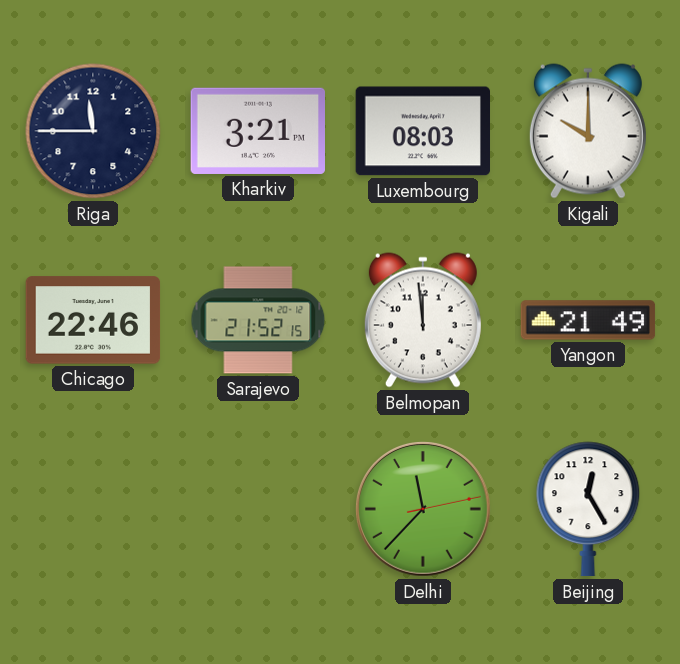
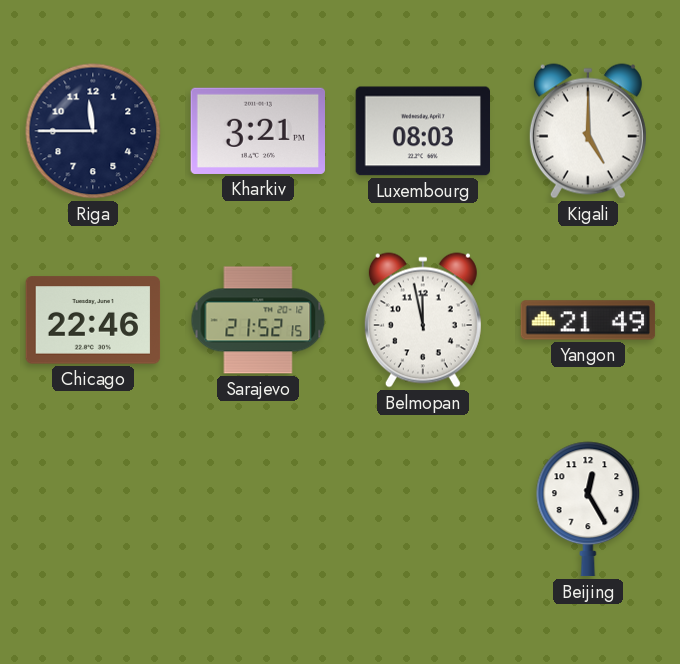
Kigali: 10:00 -> 5:00
Belmopan: 11:59 -> 11:58
Delhi: 11:37 -> none
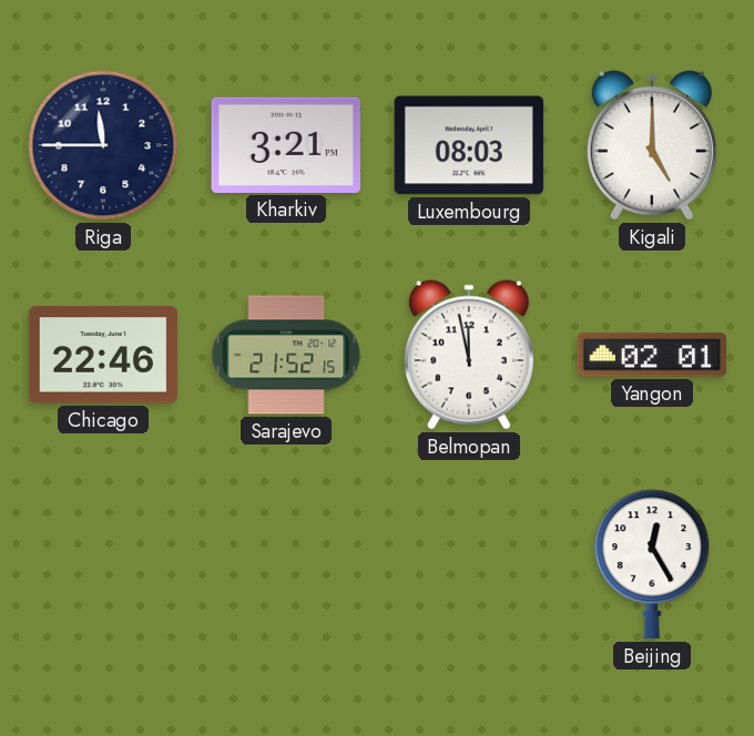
Yangon: 21:49 -> 02:01
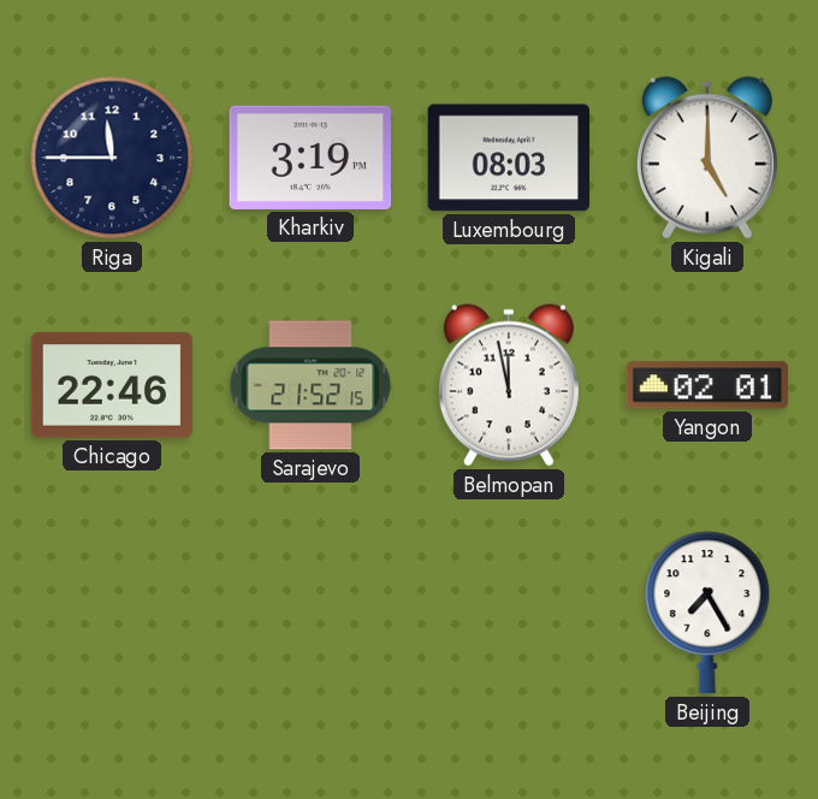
Kharkiv: 3:21 -> 3:19
Beijing: 12:25 -> 7:25
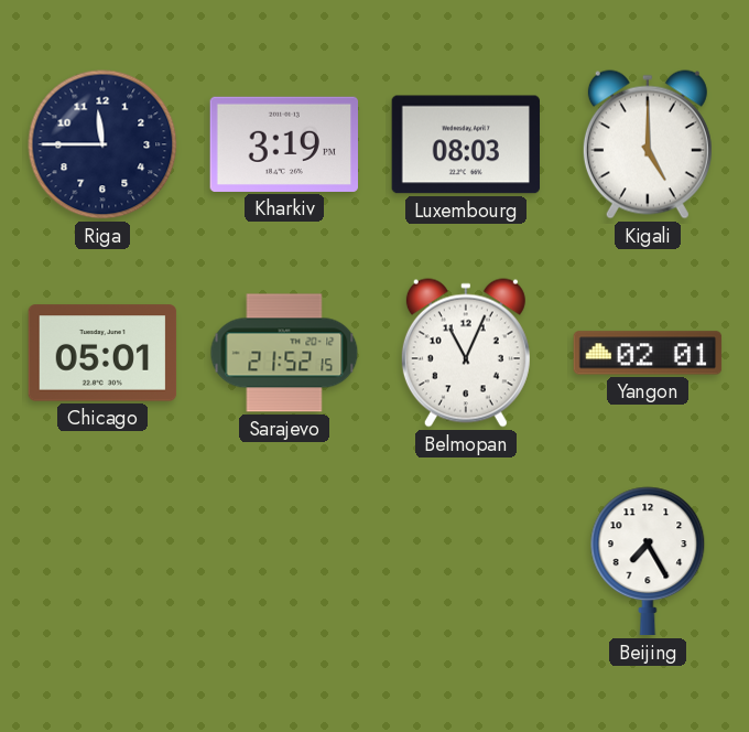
Chicago: 22:46 -> 05:01
Belmopan: 11:58 -> 11:04
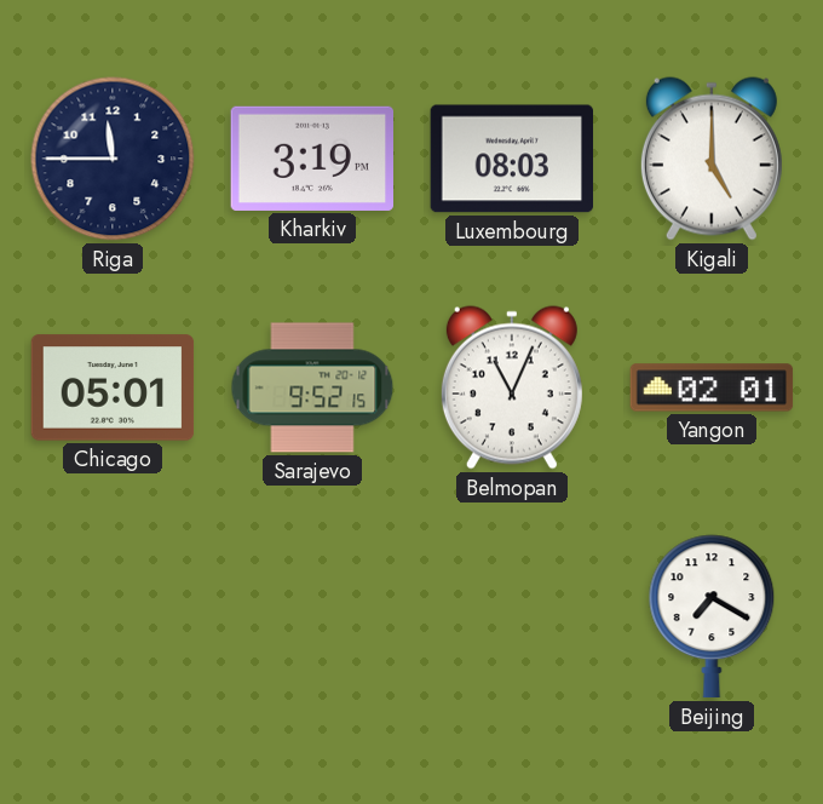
Sarajevo: 21:52 -> 9:52
Beijing: 7:25 -> 7:20
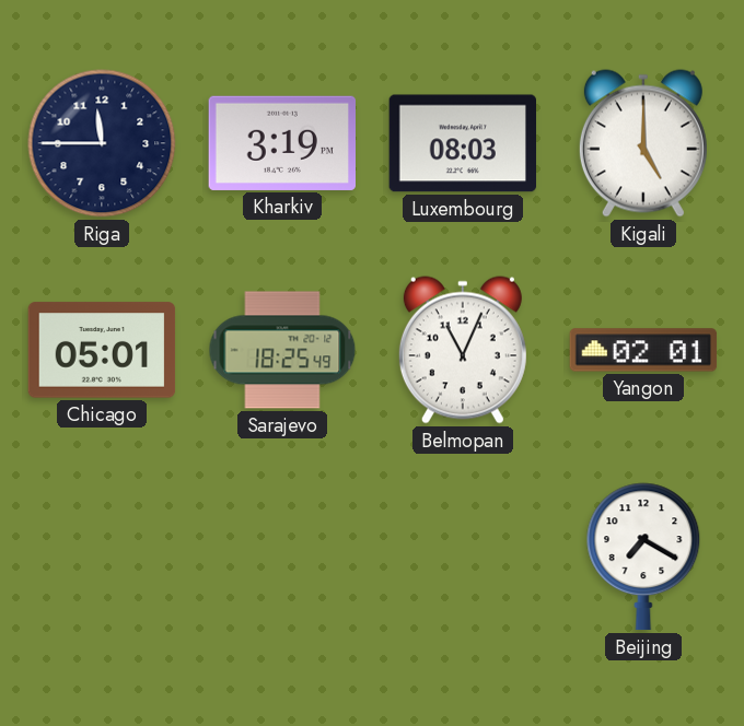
Sarajevo: 9:52 -> 18:25
